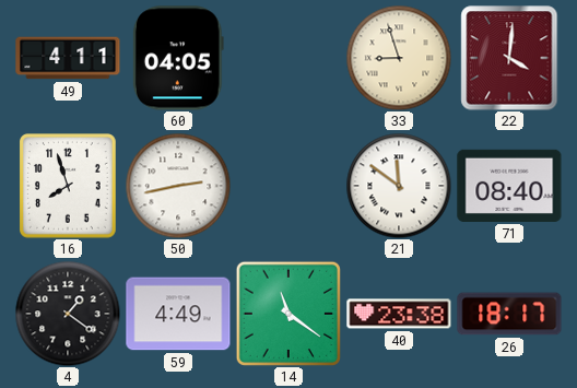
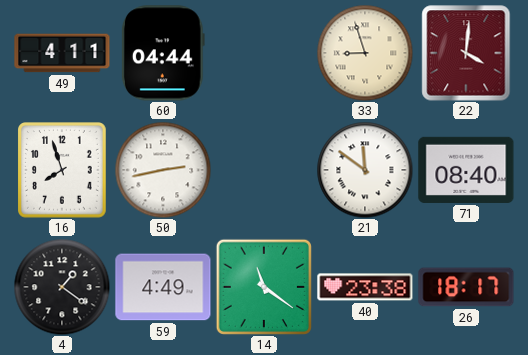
60: 04:05 -> 04:44
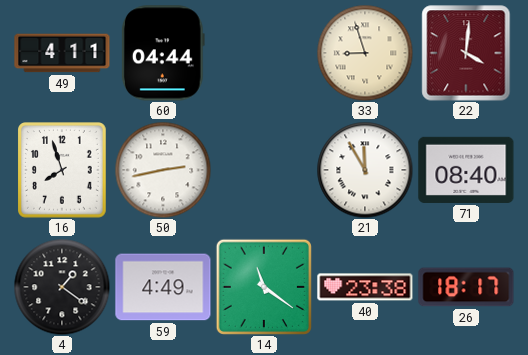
21: 11:51 -> 11:55
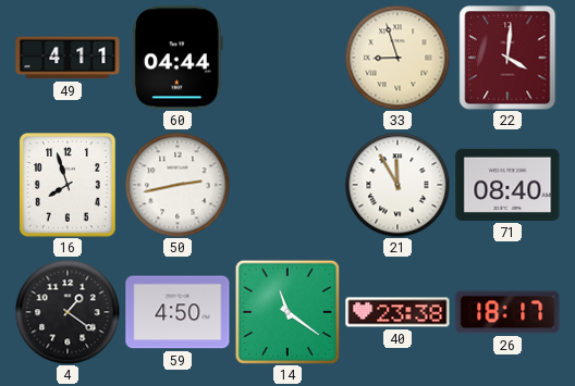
59: 4:49 -> 4:50
